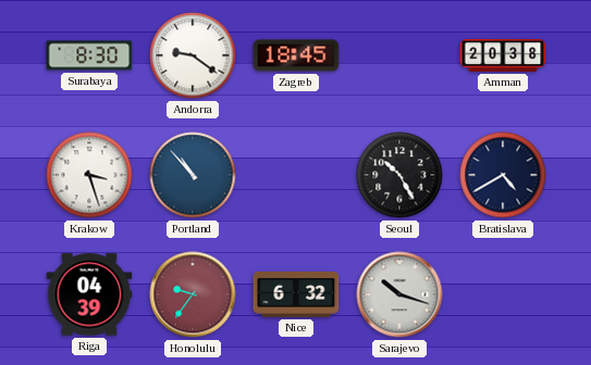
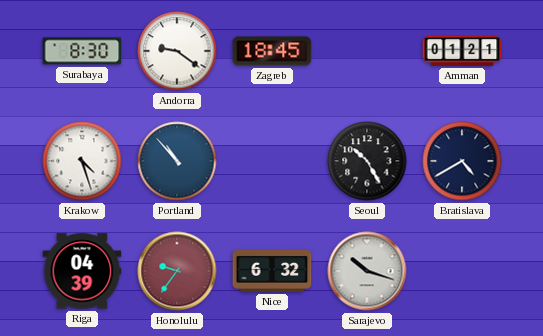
Amman: 20:38 -> 01:21
Krakow: 3:27 -> 4:27
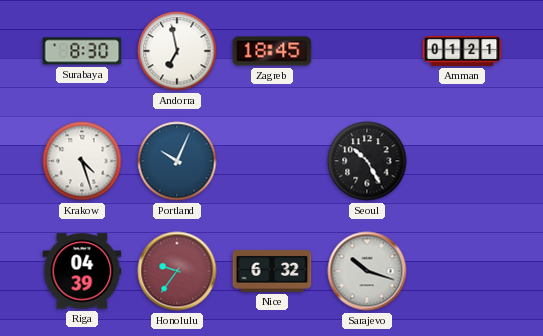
Andorra: 9:21 -> 6:58
Portland: 10:53 -> 10:04
Bratislava: 4:40 -> none
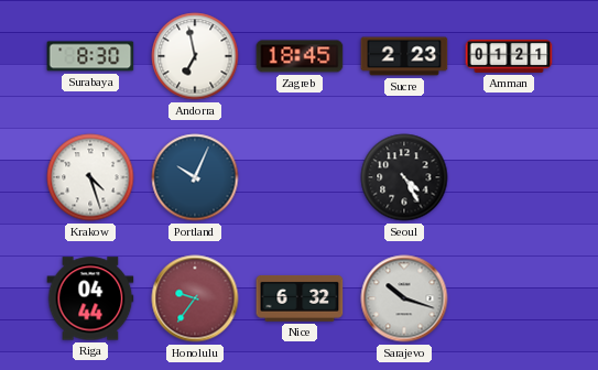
Sucre: none -> 2:23
Seoul: 10:25 -> 4:25
Riga: 04:39 -> 04:44
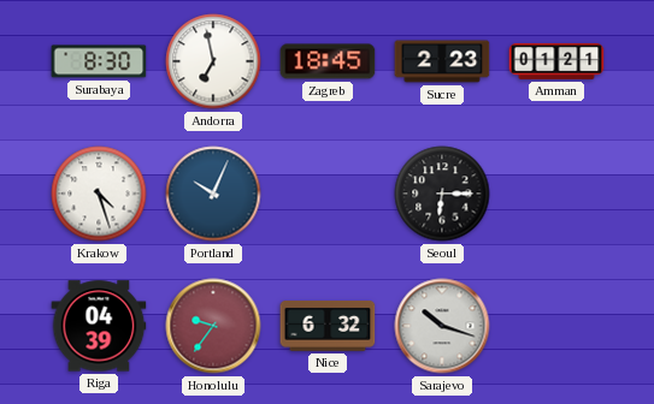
Seoul: 4:25 -> 6:15
Riga: 04:44 -> 04:39
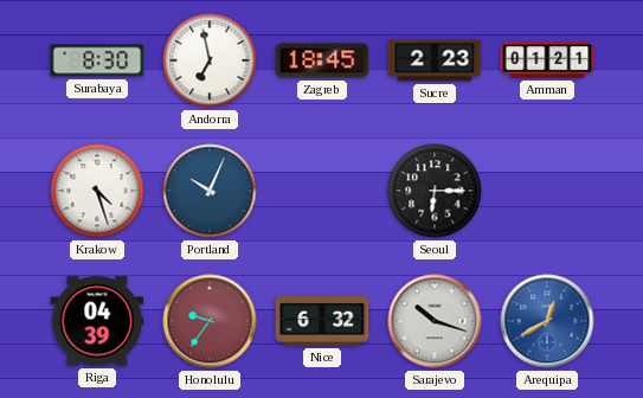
Arequipa: none -> 12:40
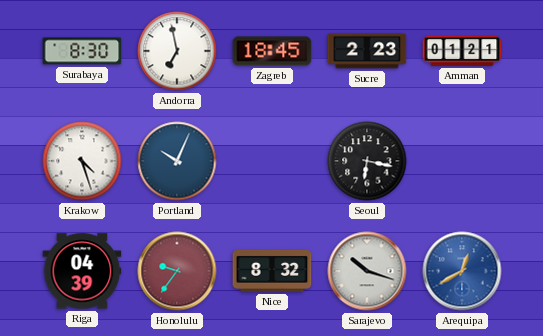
Seoul: 6:15 -> 6:17
Nice: 6:32 -> 8:32
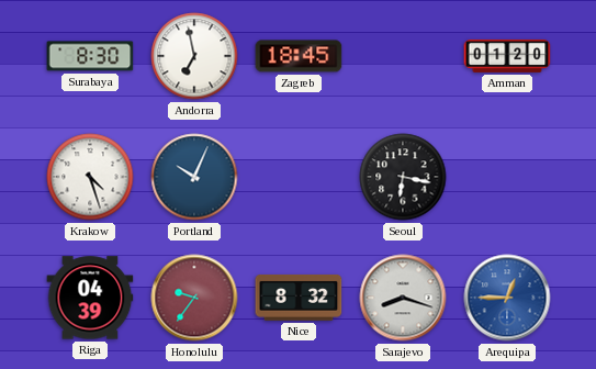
Sucre: 2:23 -> none
Amman: 01:21 -> 01:20
Sarajevo: 10:18 -> 8:18
Arequipa: 12:40 -> 12:45
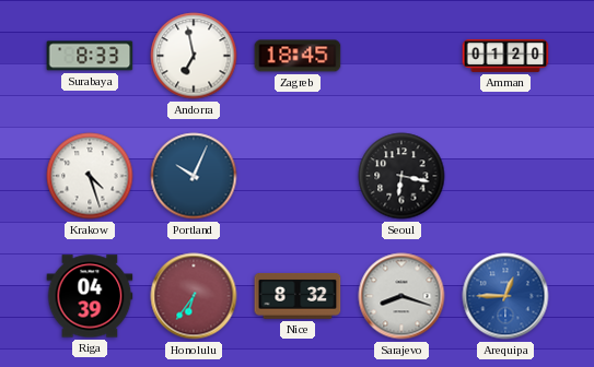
Surabaya: 8:30 -> 8:33
Honolulu: 9:36 -> 6:36
